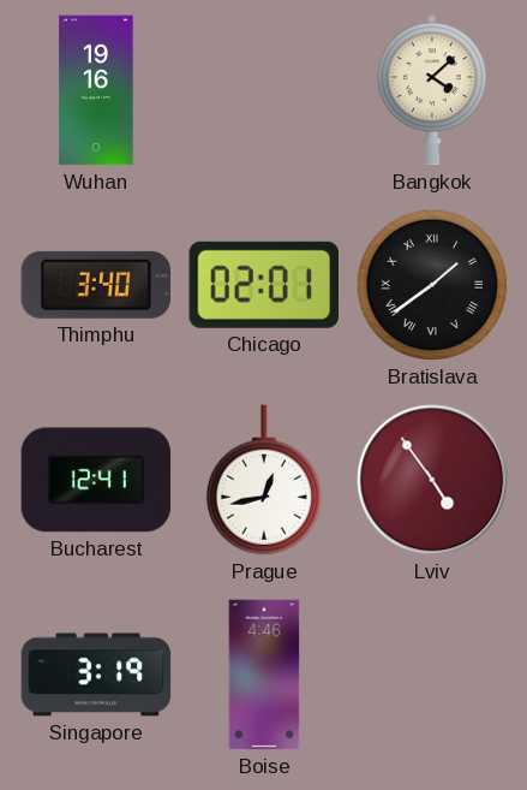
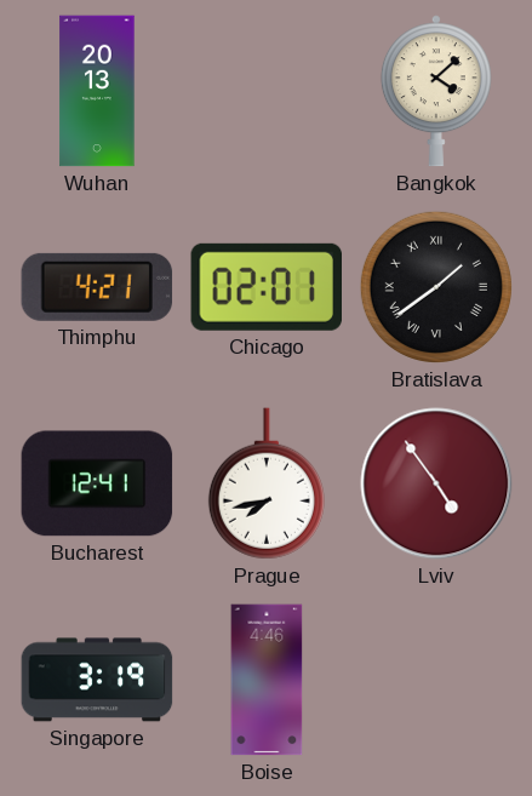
Wuhan: 19:16 -> 20:13
Thimphu: 3:40 -> 4:21
Prague: 12:43 -> 7:43
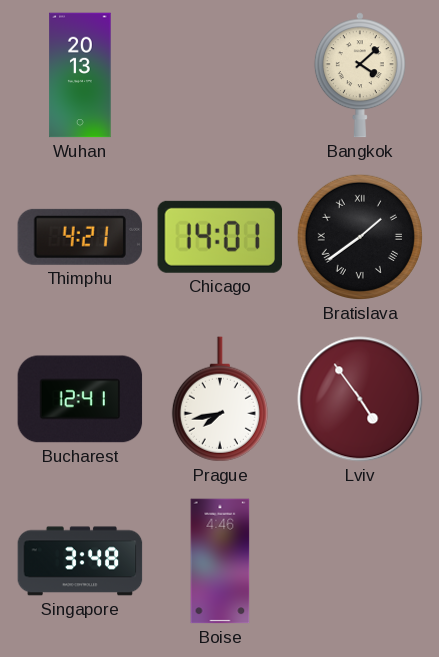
Chicago: 02:01 -> 14:01
Singapore: 3:19 -> 3:48
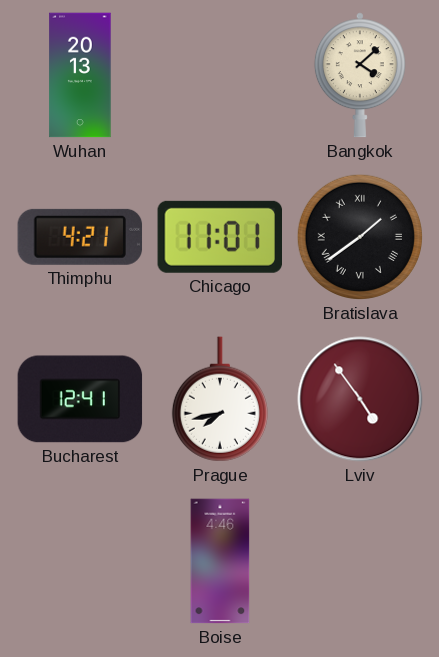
Chicago: 14:01 -> 11:01
Singapore: 3:48 -> none
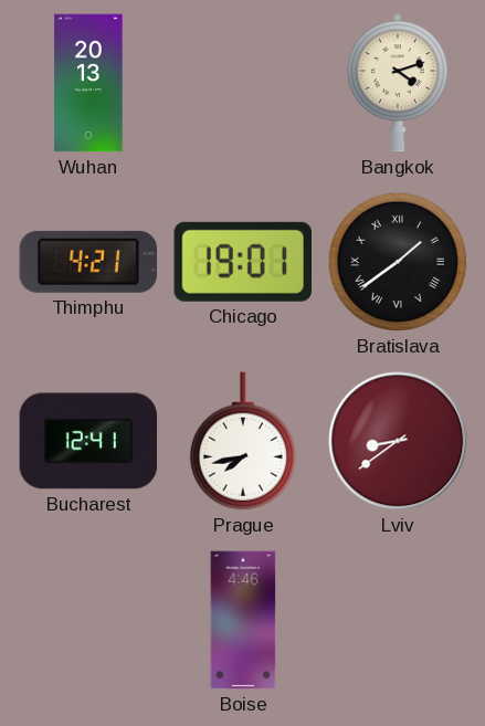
Bangkok: 4:08 -> 4:12
Chicago: 11:01 -> 19:01
Lviv: 4:54 -> 8:39
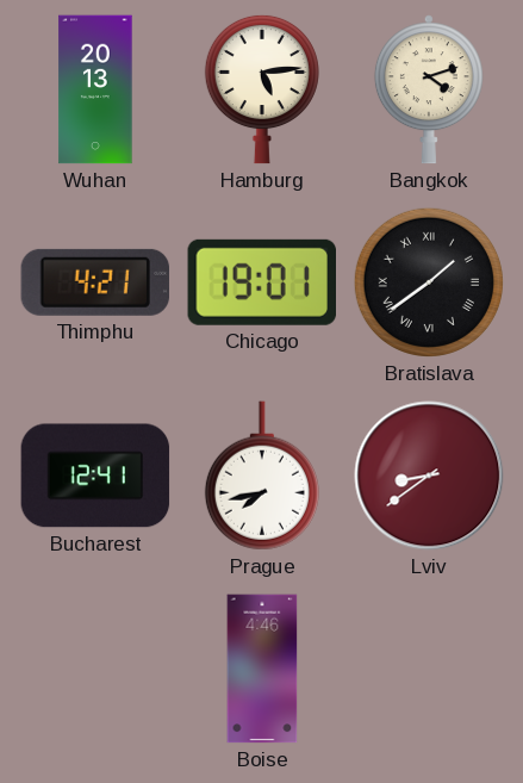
Hamburg: none -> 5:14
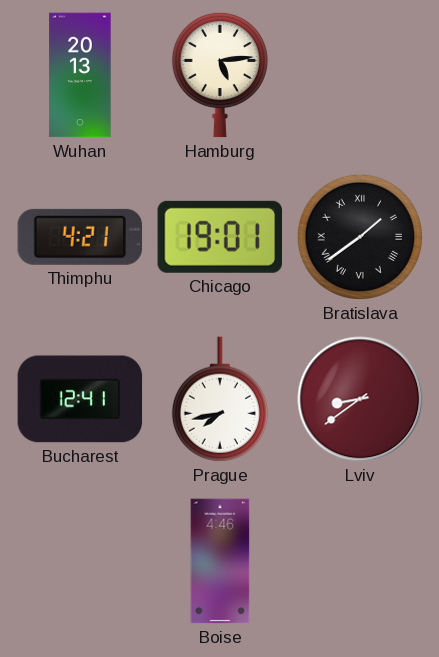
Bangkok: 4:12 -> none
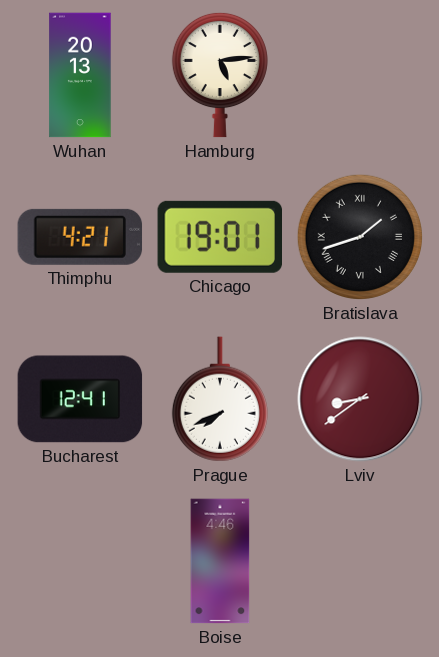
Bratislava: 1:39 -> 1:42
Prague: 7:43 -> 7:41
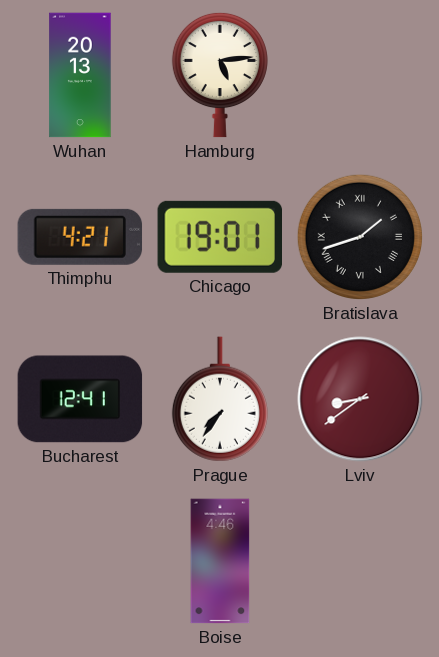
Prague: 7:41 -> 7:36
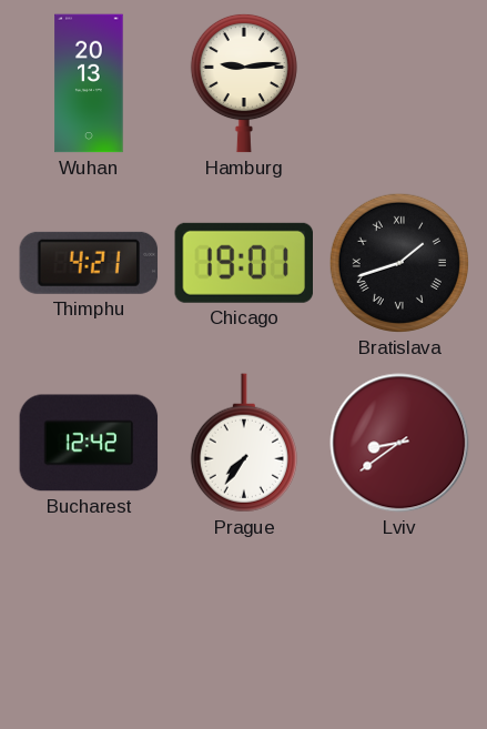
Hamburg: 5:14 -> 9:14
Bucharest: 12:41 -> 12:42
Boise: 4:46 -> none
